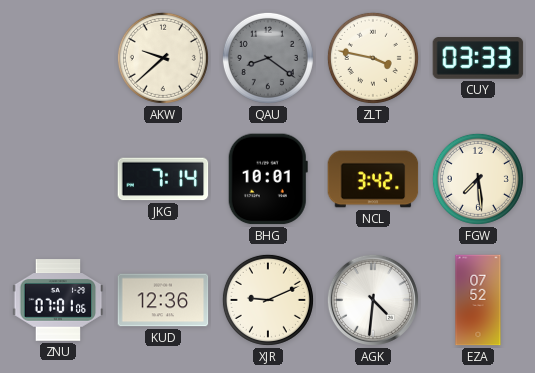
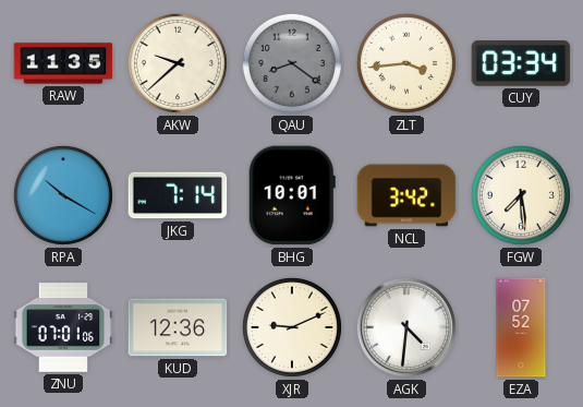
RAW: none -> 11:35
ZLT: 3:47 -> 3:44
CUY: 03:33 -> 03:34
RPA: none -> 10:20
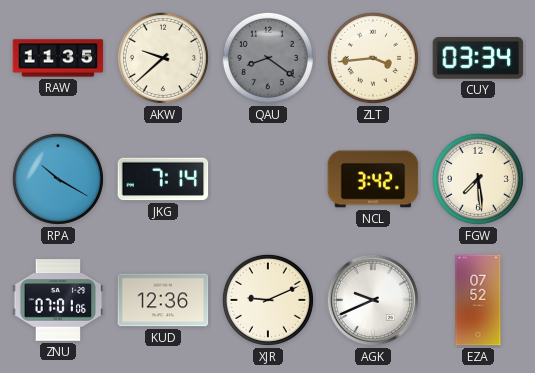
BHG: 10:01 -> none
AGK: 4:31 -> 9:41
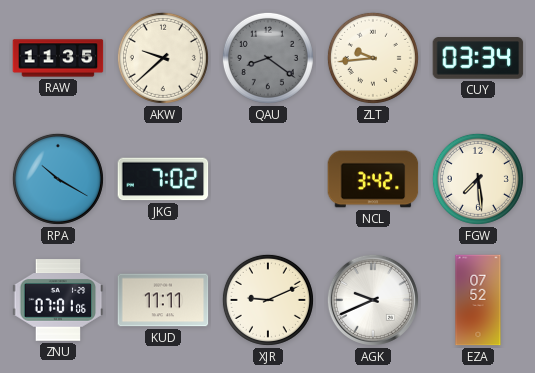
ZLT: 3:44 -> 9:44
JKG: 7:14 -> 7:02
KUD: 12:36 -> 11:11
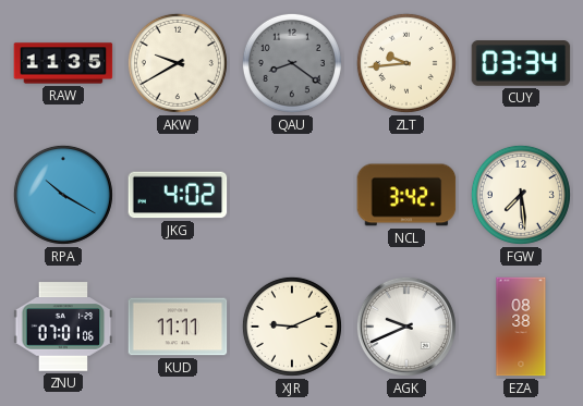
AKW: 9:38 -> 9:40
JKG: 7:02 -> 4:02
EZA: 07:52 -> 08:38
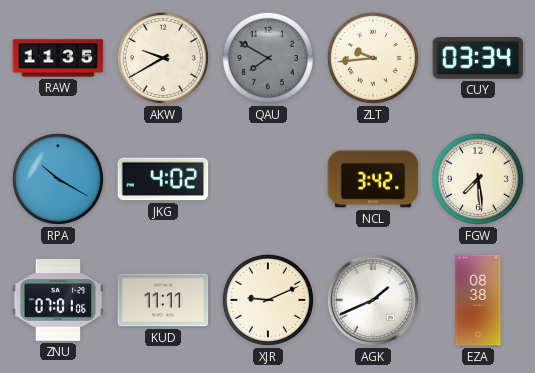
QAU: 8:21 -> 7:50
AGK: 9:41 -> 1:41
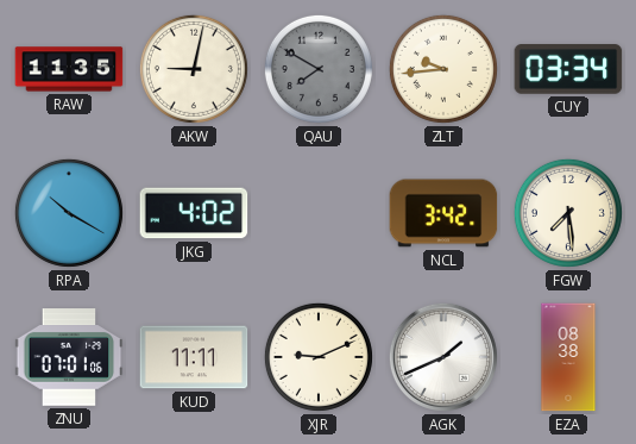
AKW: 9:40 -> 9:02
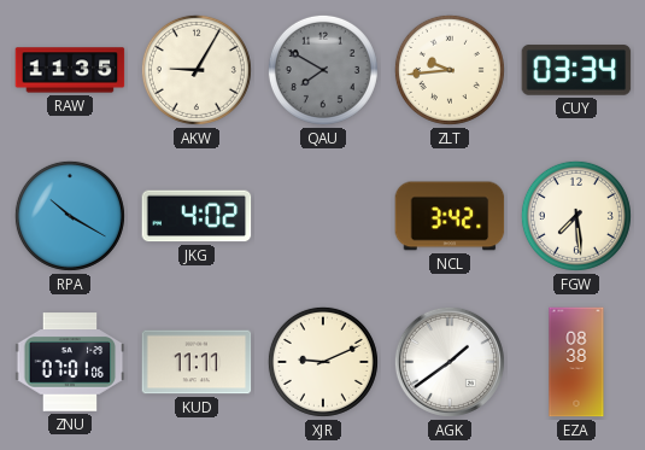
AKW: 9:02 -> 9:05
AGK: 1:41 -> 1:39
